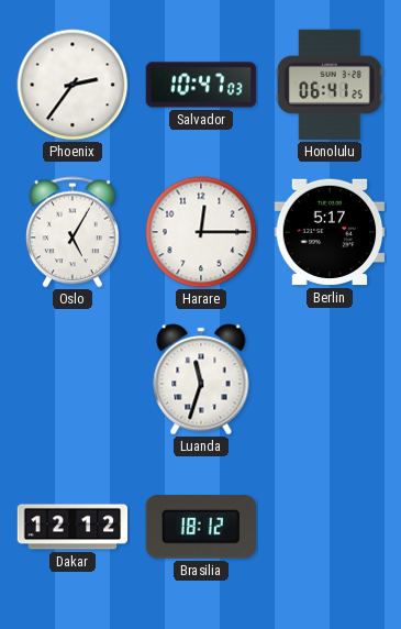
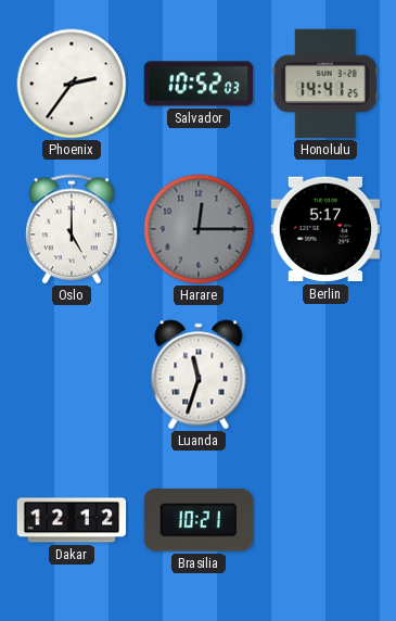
Salvador: 10:47 -> 10:52
Honolulu: 06:41 -> 14:41
Oslo: 5:05 -> 5:00
Harare dial: white -> grey
Brasilia: 18:12 -> 10:21
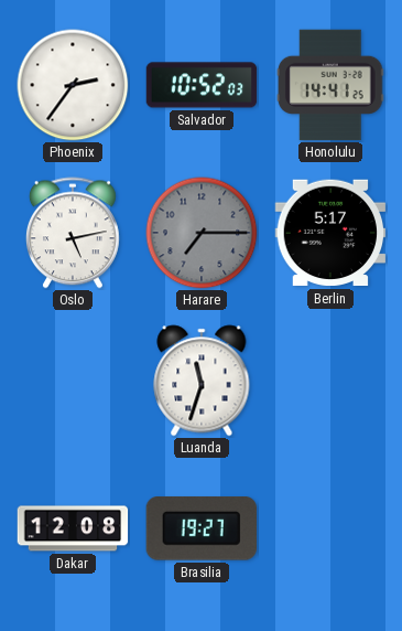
Oslo: 5:00 -> 5:13
Harare: 12:15 -> 7:15
Dakar: 12:12 -> 12:08
Brasilia: 10:21 -> 19:27
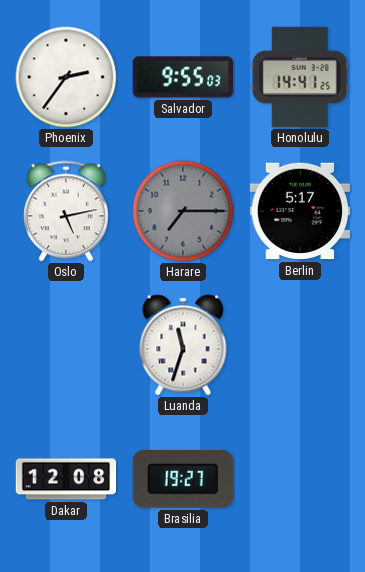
Salvador: 10:52 -> 9:55
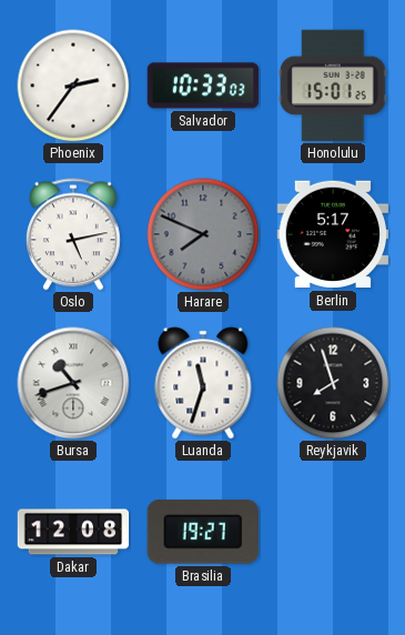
Salvador: 9:55 -> 10:33
Honolulu: 14:41 -> 15:01
Harare: 7:15 -> 7:49
Bursa: none -> 10:42
Reykjavik: none -> 7:57
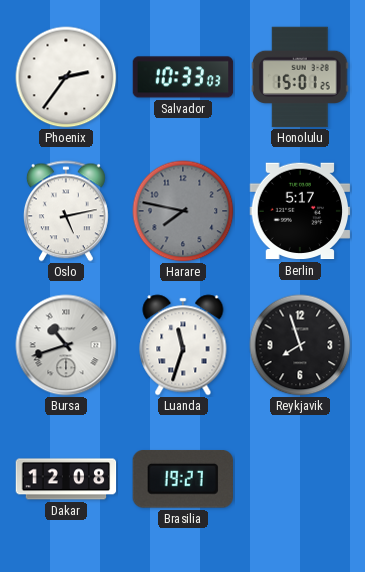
Harare: 7:49 -> 7:47
